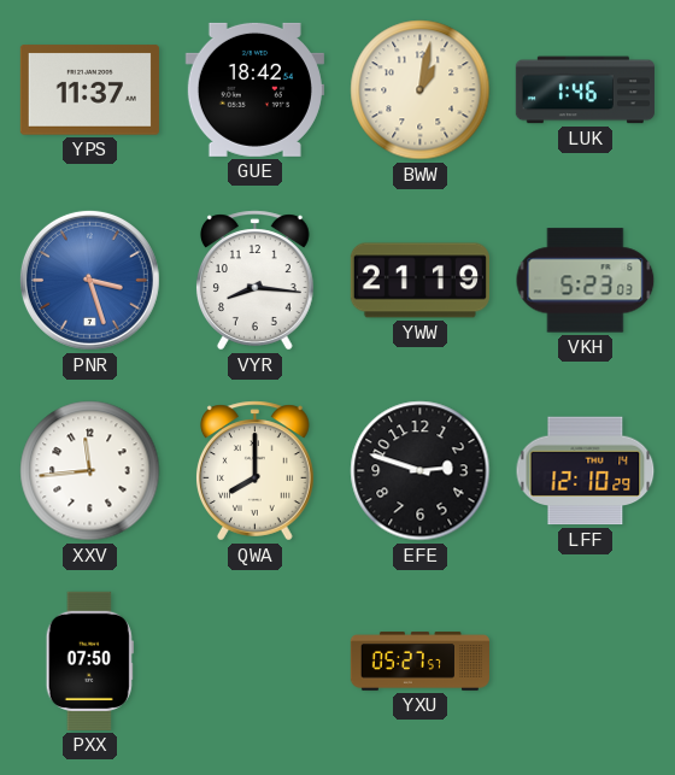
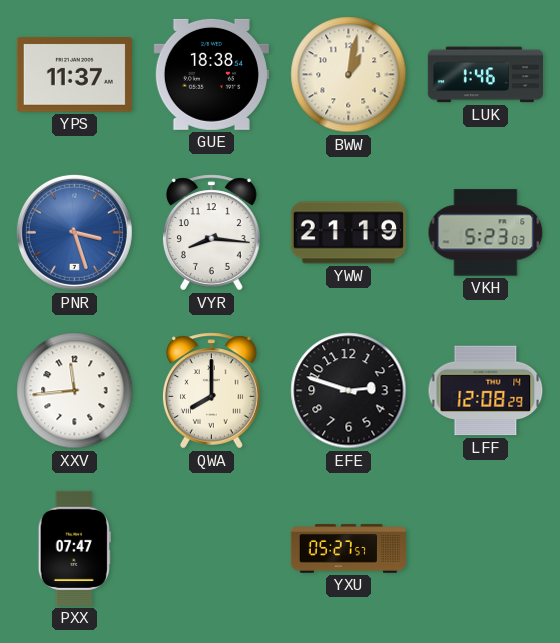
GUE: 18:42 -> 18:38
LFF: 12:10 -> 12:08
PXX: 07:50 -> 07:47
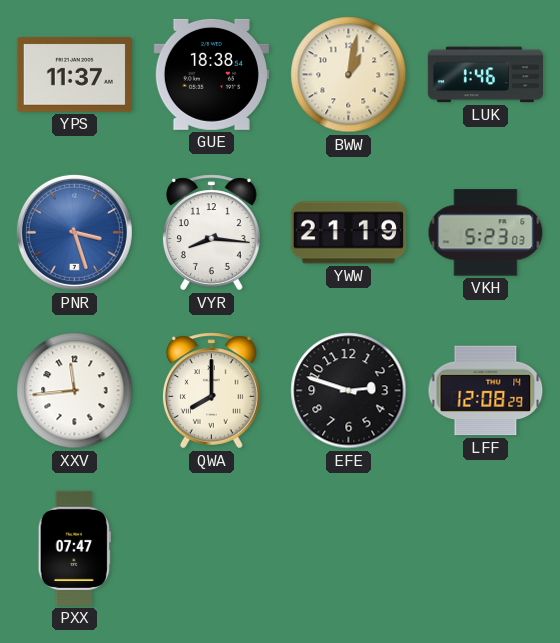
YXU: 05:27 -> none
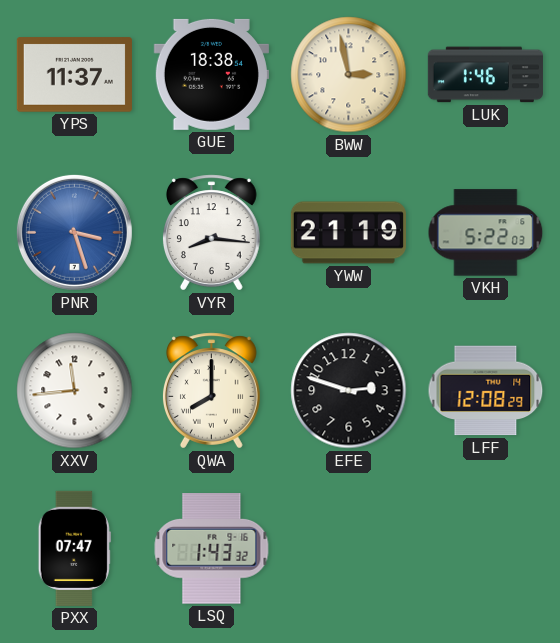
BWW: 1:02 -> 2:58
VKH: 5:23 -> 5:22
LSQ: none -> 1:43
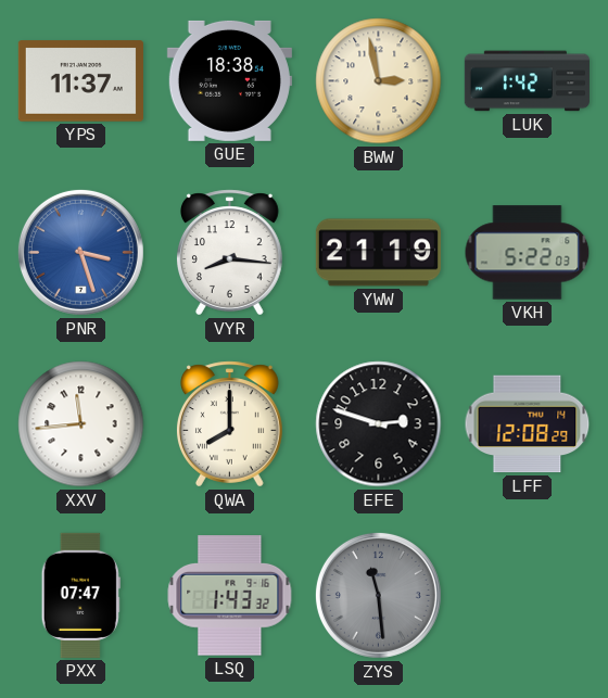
LUK: 1:46 -> 1:42
ZYS: none -> 11:29
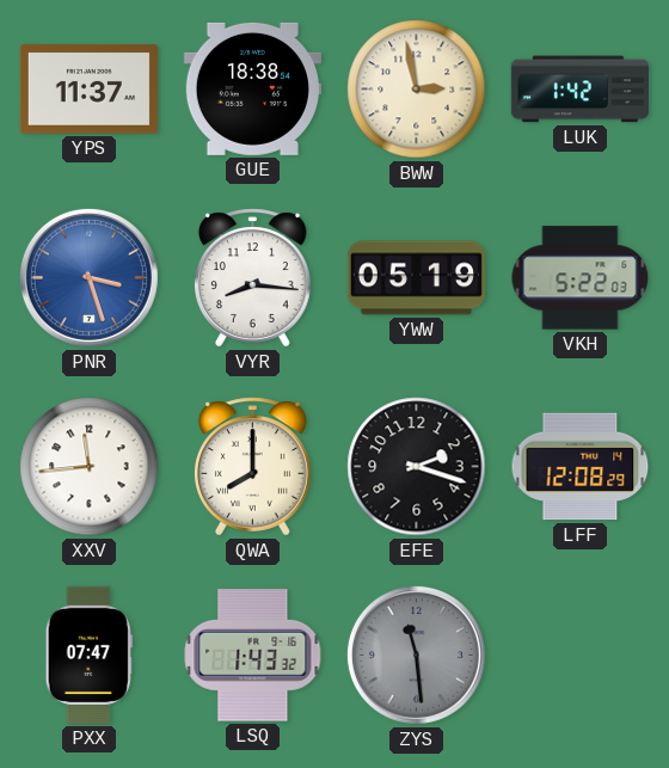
YWW: 21:19 -> 05:19
EFE: 2:48 -> 2:18
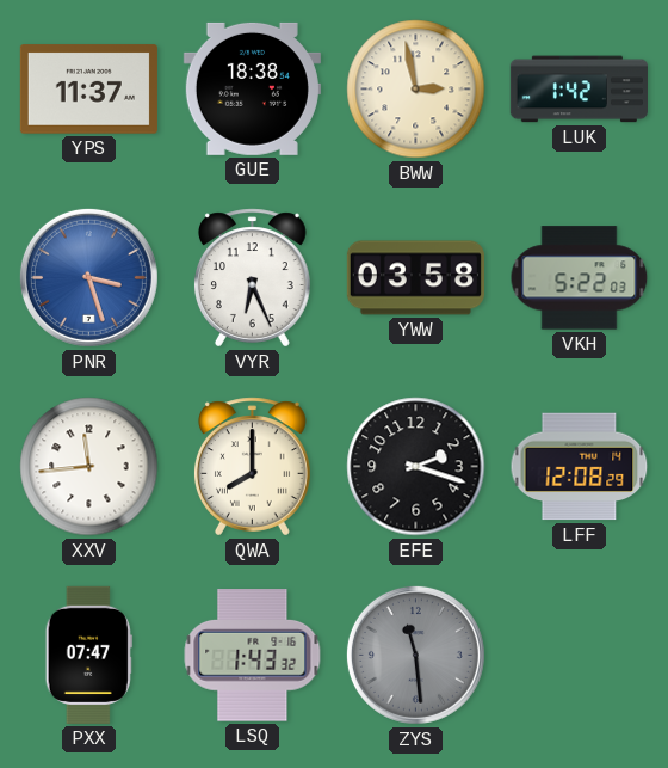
VYR: 8:16 -> 6:26
YWW: 05:19 -> 03:58
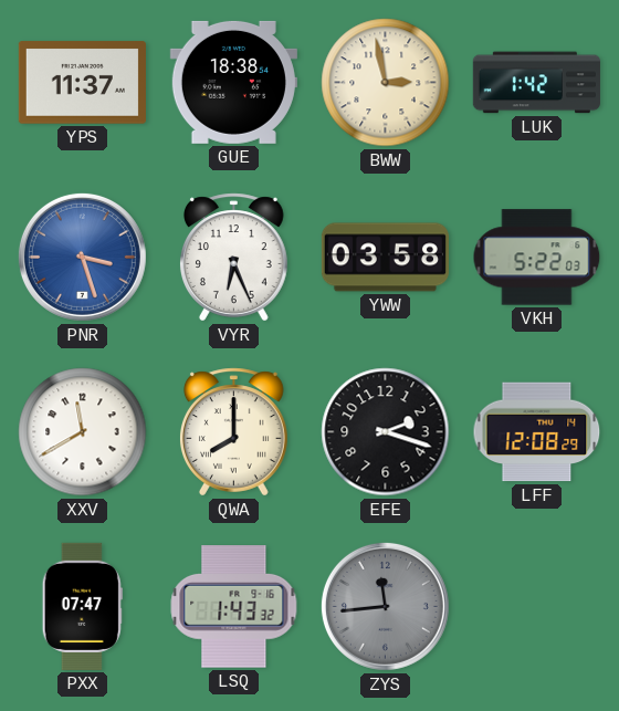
XXV: 11:44 -> 11:40
ZYS: 11:29 -> 11:44
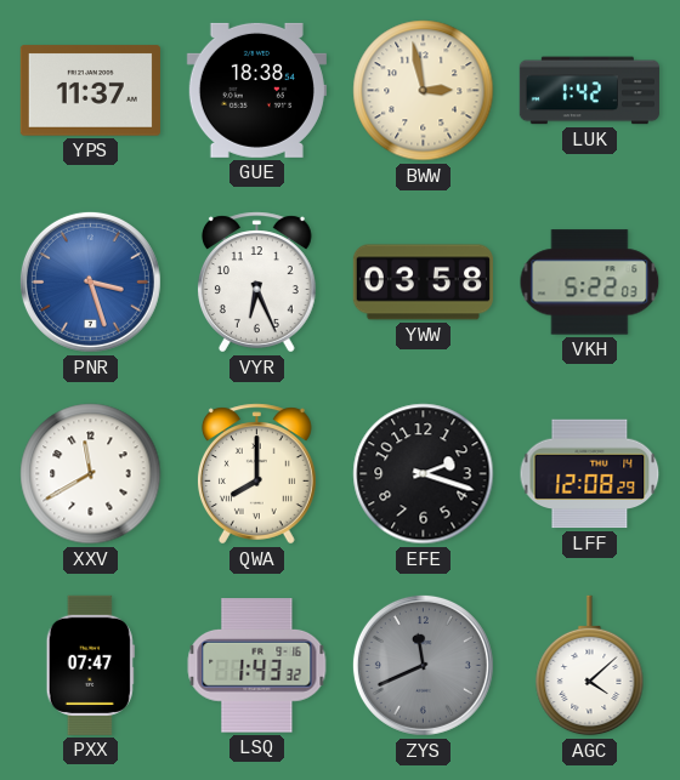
ZYS: 11:44 -> 11:41
AGC: none -> 4:08
